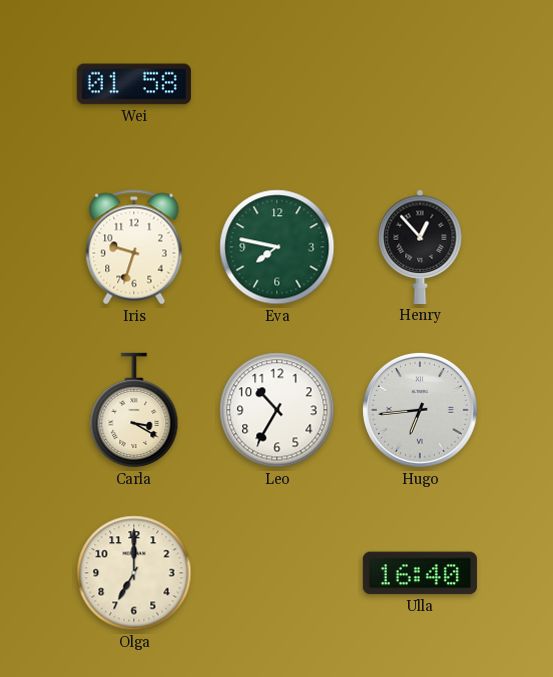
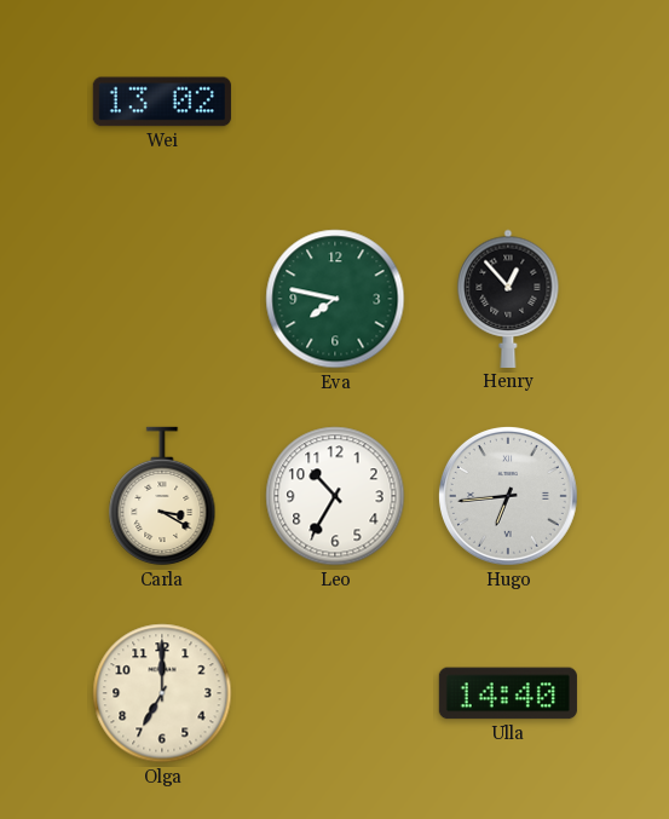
Wei: 01:58 -> 13:02
Iris: 9:33 -> none
Ulla: 16:40 -> 14:40
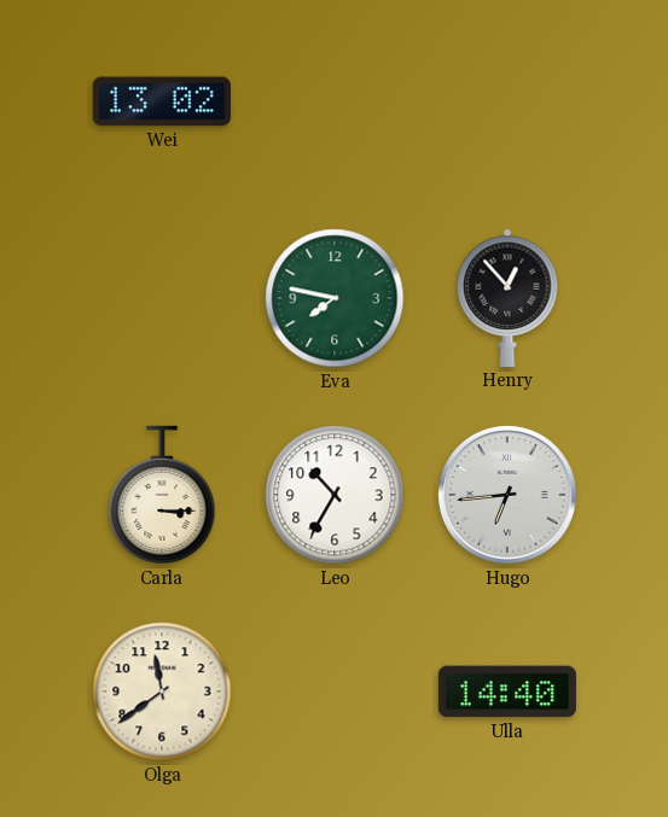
Carla: 3:20 -> 3:15
Olga: 7:00 -> 11:39
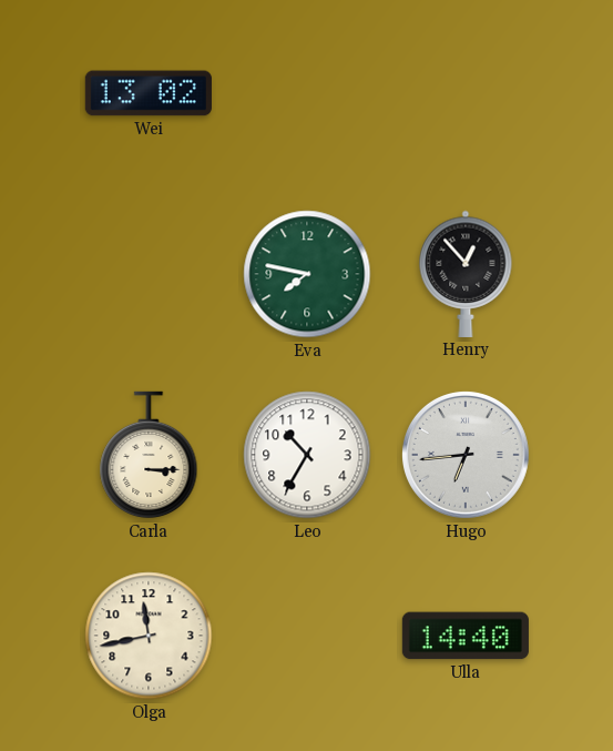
Olga: 11:39 -> 11:43
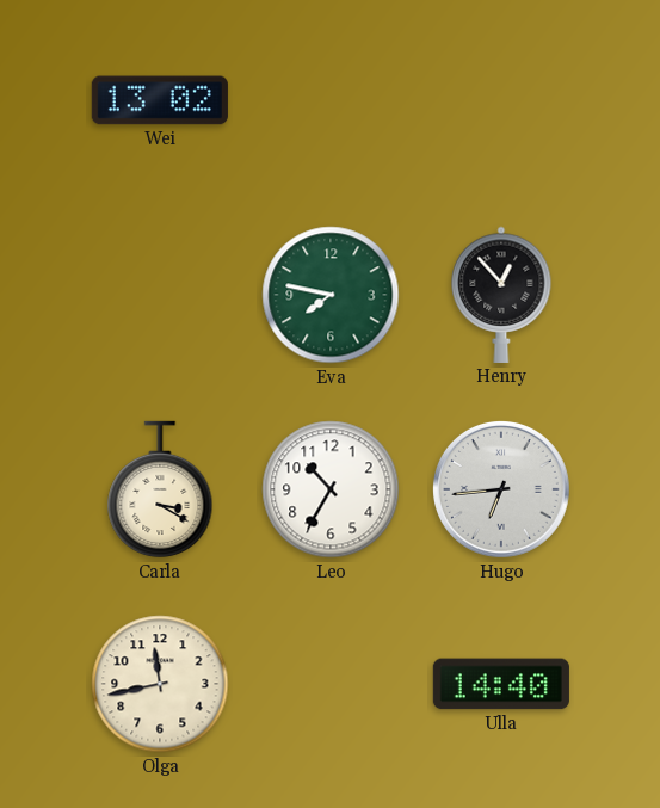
Carla: 3:15 -> 3:20
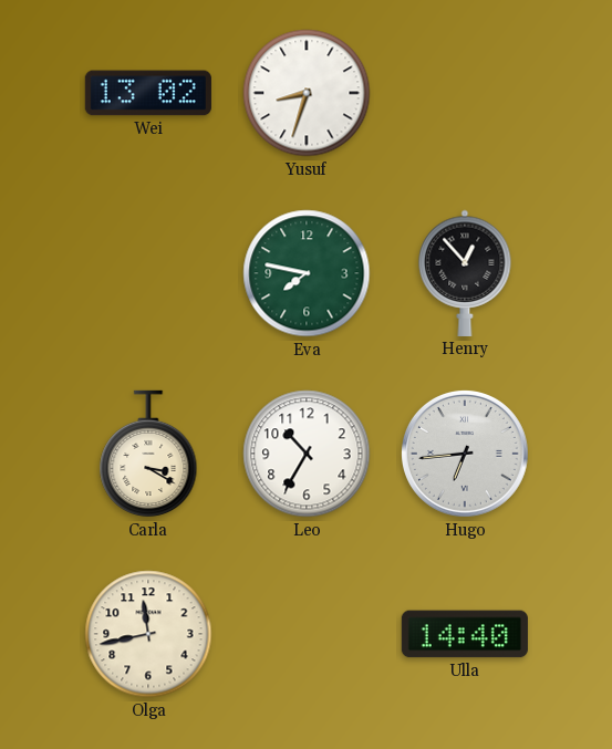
Yusuf: none -> 8:33
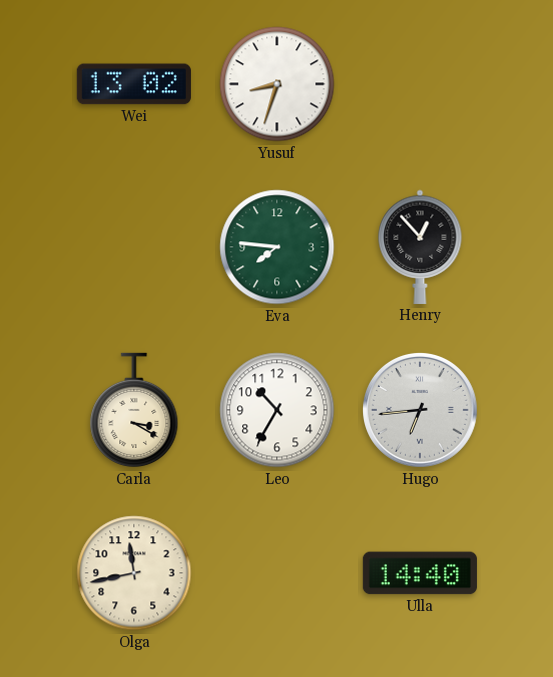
Eva: 7:47 -> 7:46
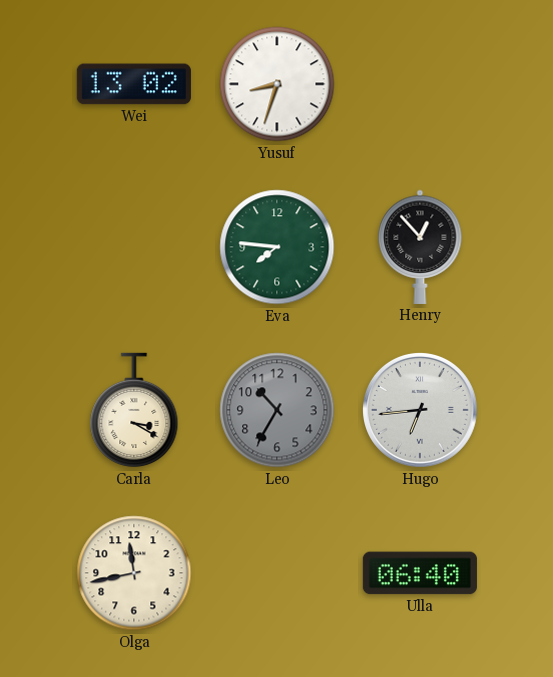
Leo dial: white -> grey
Ulla: 14:40 -> 06:40
